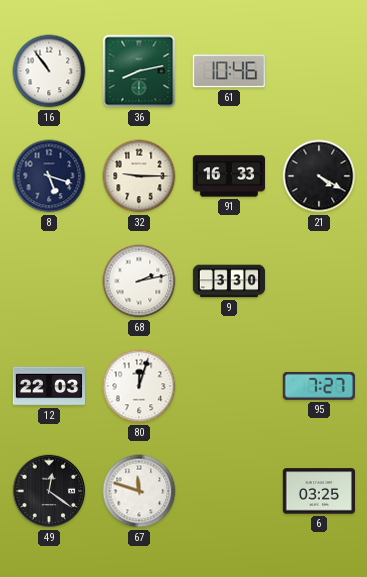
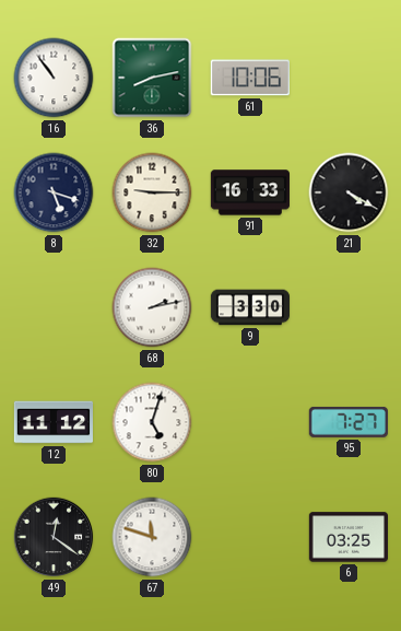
61: 10:46 -> 10:06
12: 22:03 -> 11:12
80: 12:03 -> 5:03
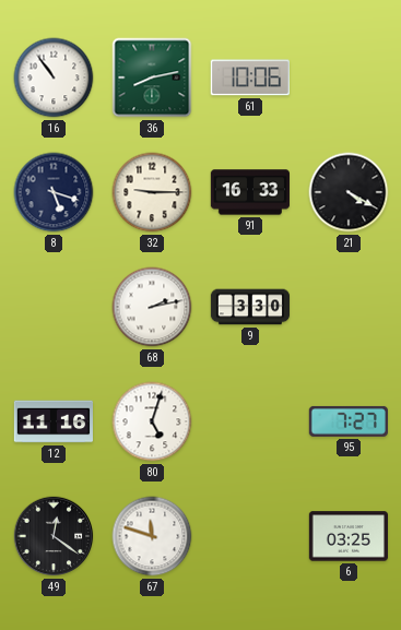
12: 11:12 -> 11:16
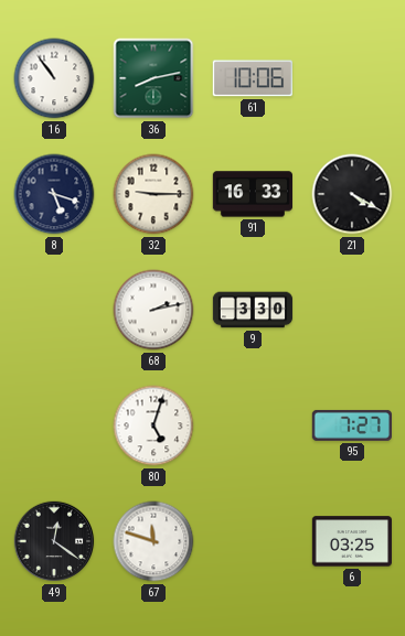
12: 11:16 -> none
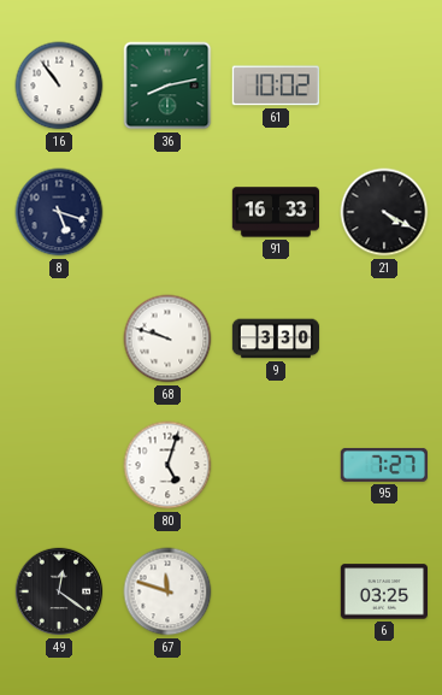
61: 10:06 -> 10:02
32: 9:15 -> none
68: 2:13 -> 9:48
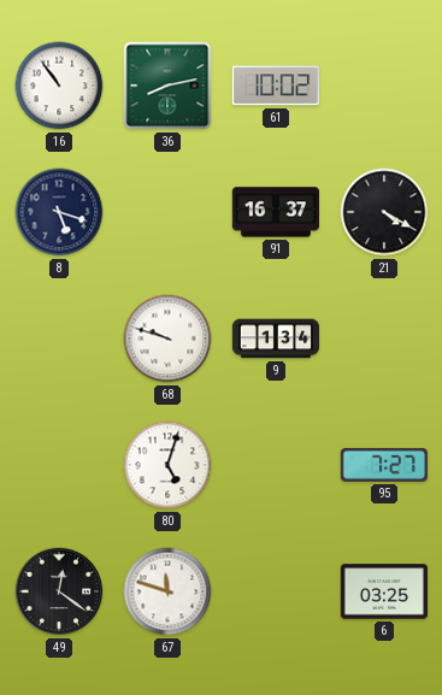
91: 16:33 -> 16:37
9: 3:30 -> 1:34
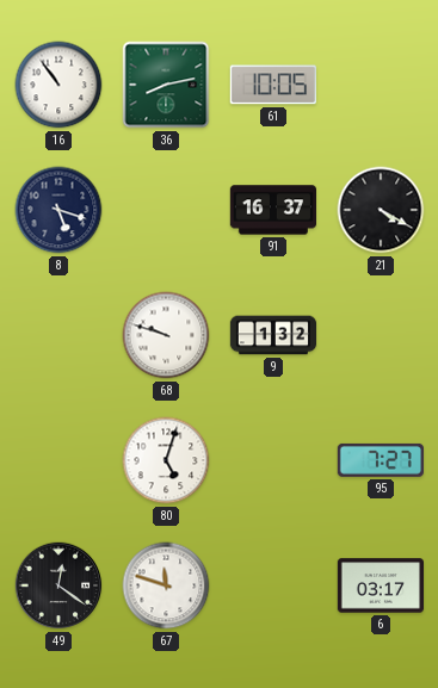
61: 10:02 -> 10:05
9: 1:34 -> 1:32
6: 03:25 -> 03:17
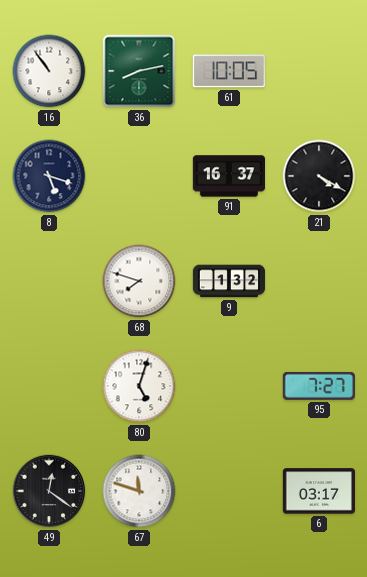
68: 9:48 -> 7:48
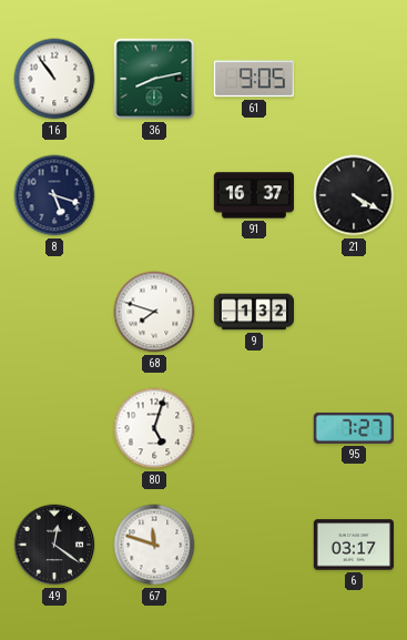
61: 10:05 -> 9:05
